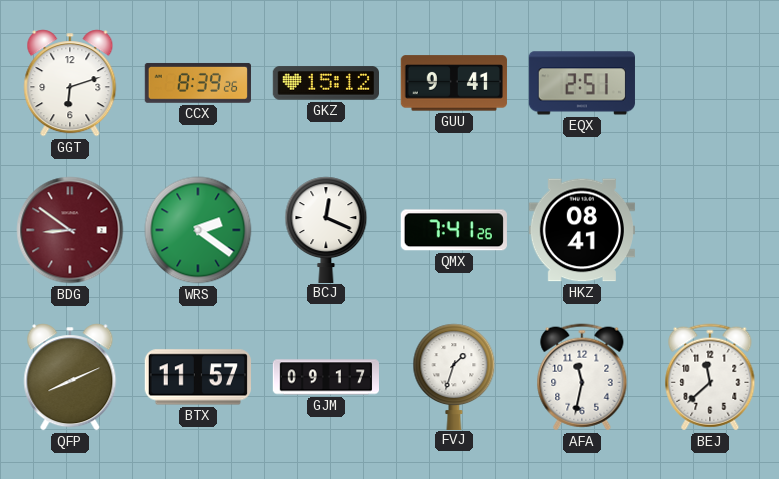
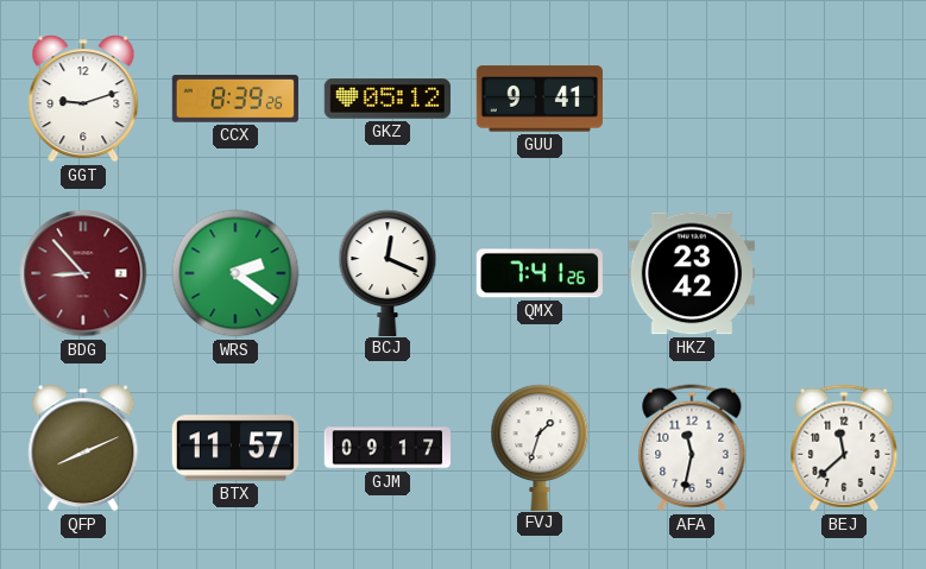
GGT: 6:12 -> 9:12
GKZ: 15:12 -> 05:12
EQX: 2:51 -> none
BDG: 8:51 -> 8:53
HKZ: 08:41 -> 23:42
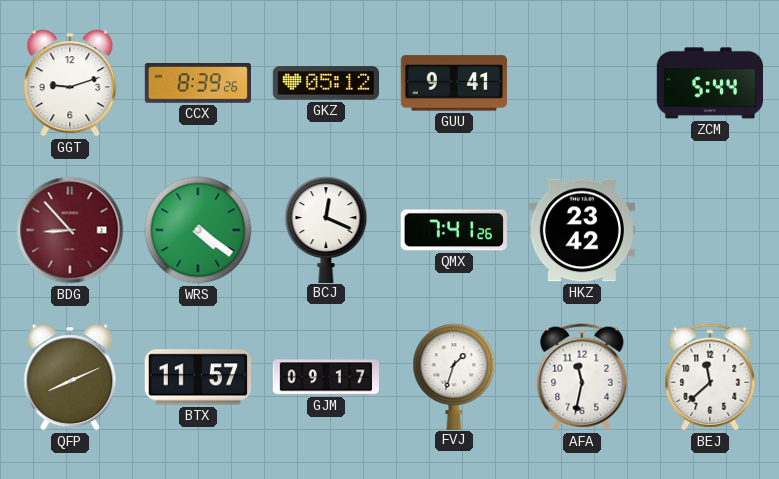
ZCM: none -> 5:44
WRS: 2:21 -> 4:21
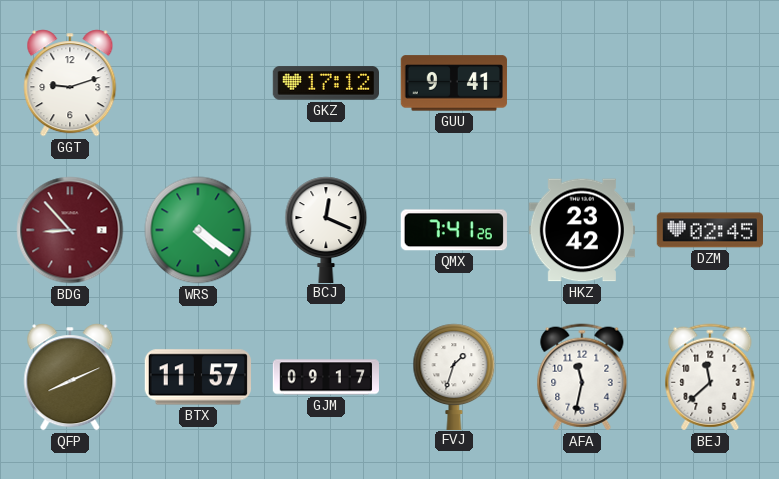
CCX: 8:39 -> none
GKZ: 05:12 -> 17:12
ZCM: 5:44 -> none
DZM: none -> 02:45
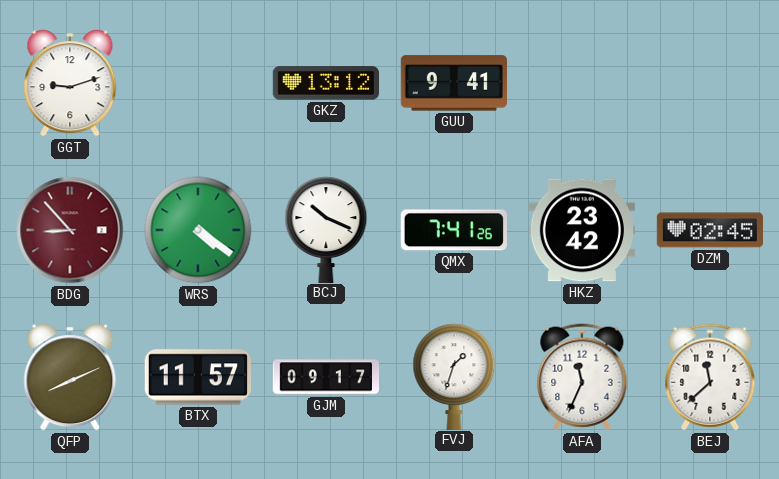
GKZ: 17:12 -> 13:12
BCJ: 12:19 -> 10:19
AFA: 11:32 -> 11:34
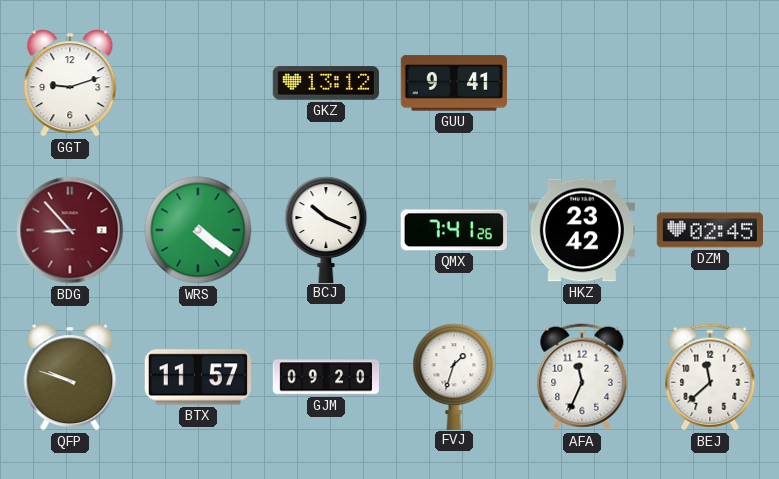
QFP: 8:11 -> 9:48
GJM: 09:17 -> 09:20
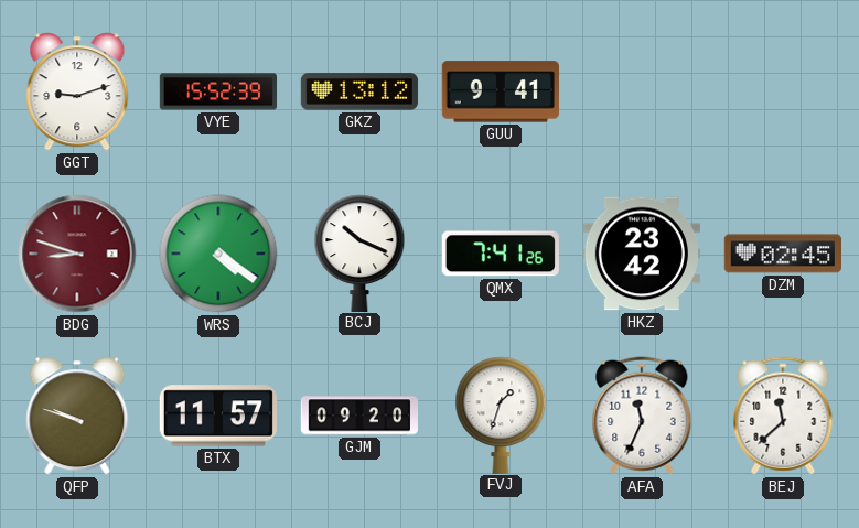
VYE: none -> 15:52
BDG: 8:53 -> 8:48
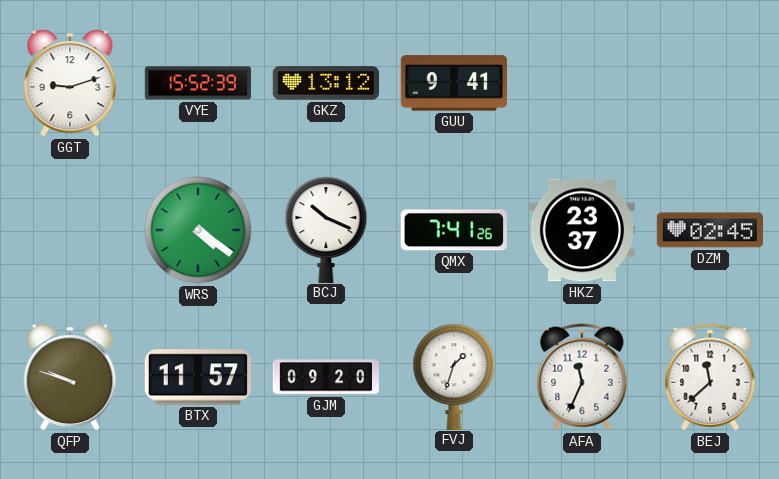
BDG: 8:48 -> none
HKZ: 23:42 -> 23:37
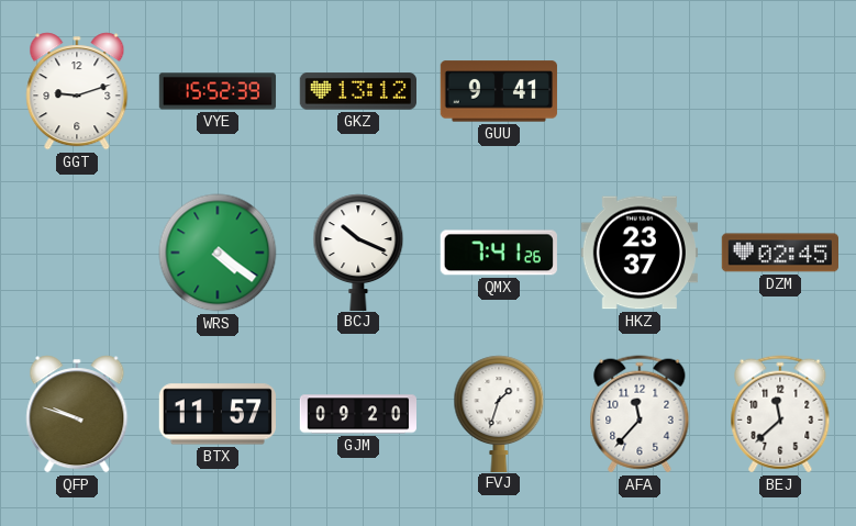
AFA: 11:34 -> 11:37
